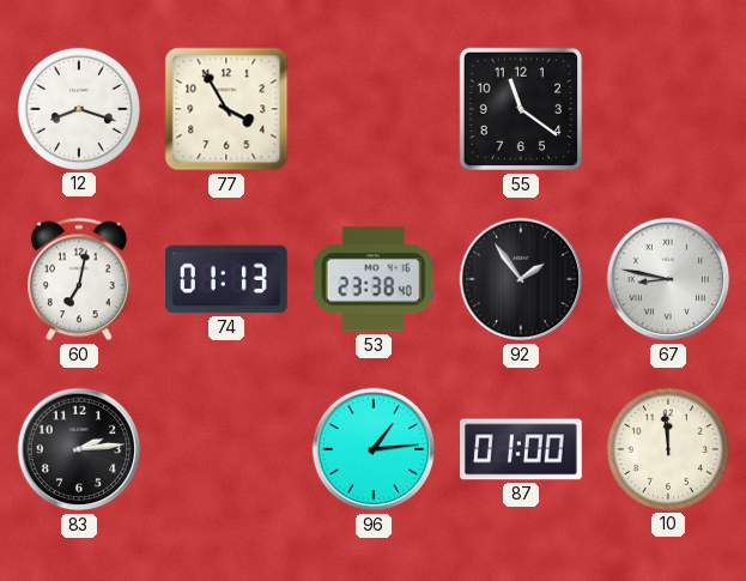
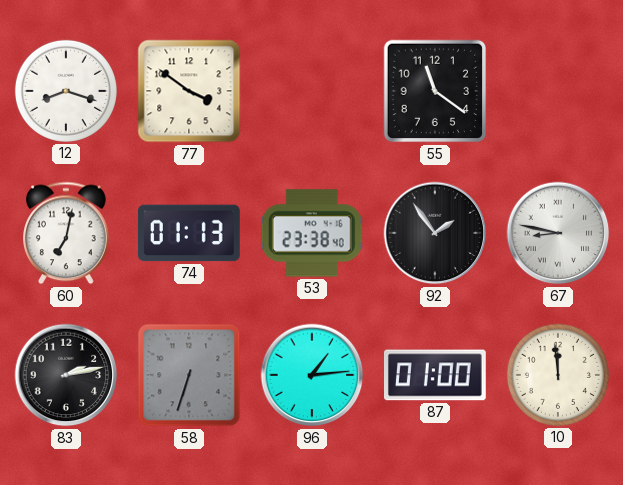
77: 3:55 -> 3:51
83: 2:14 -> 2:13
58: none -> 6:33
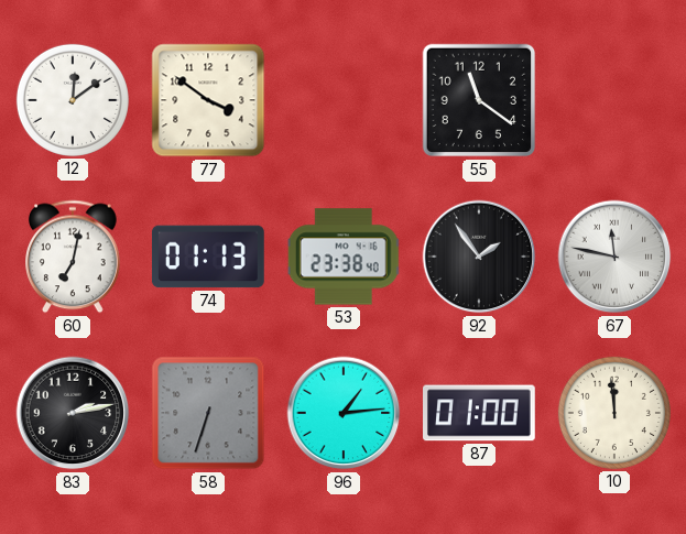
12: 8:18 -> 12:09
67: 8:47 -> 11:47
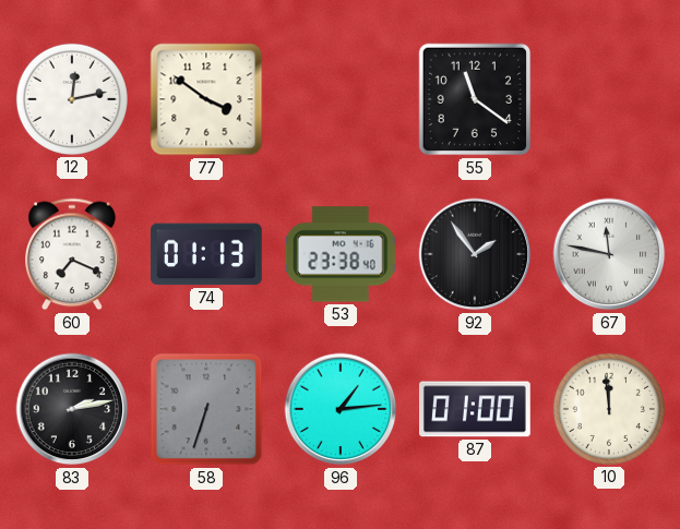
12: 12:09 -> 12:13
60: 7:02 -> 7:19
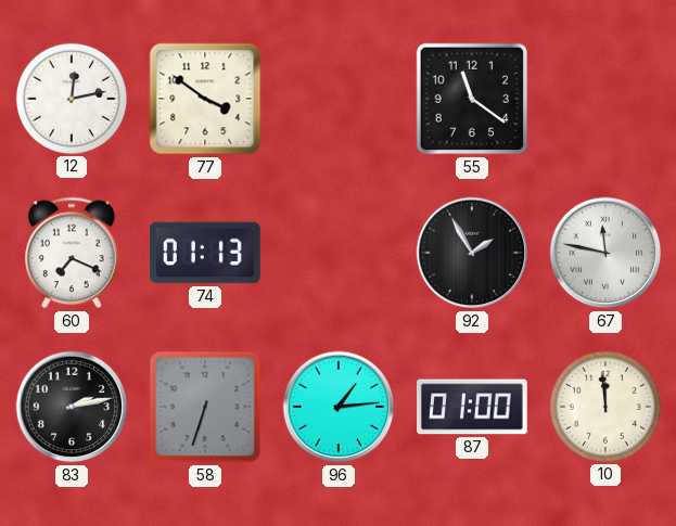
53: 23:38 -> none
92: 1:54 -> 1:55
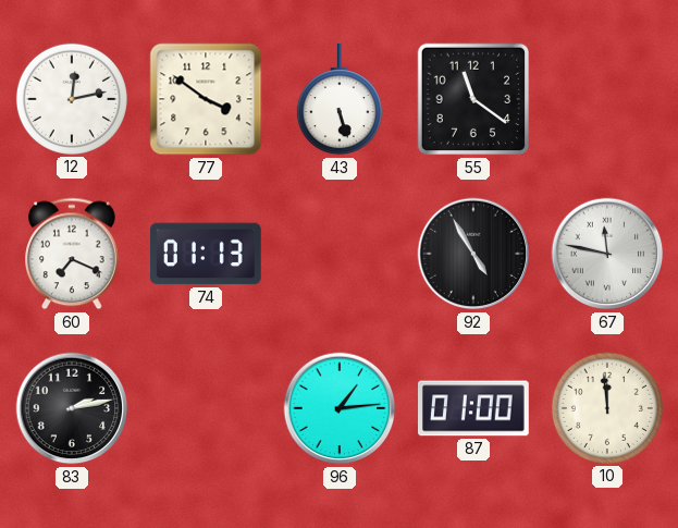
43: none -> 5:27
92: 1:55 -> 4:55
58: 6:33 -> none
